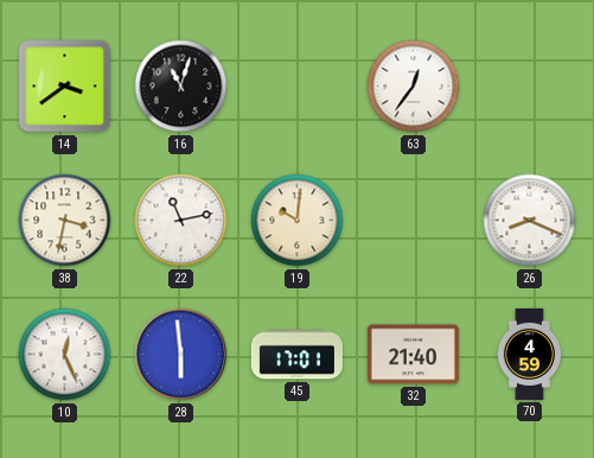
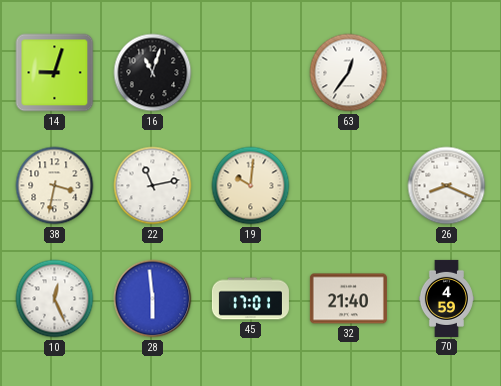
14: 3:39 -> 9:03
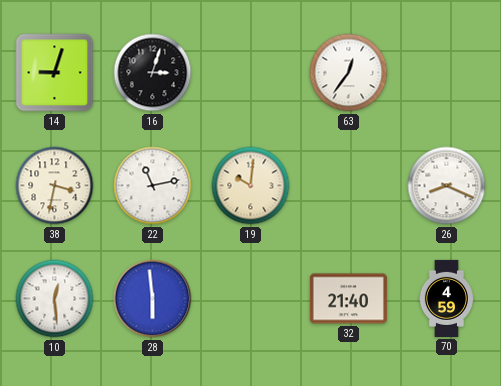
16: 11:03 -> 3:03
10: 12:26 -> 12:29
45: 17:01 -> none
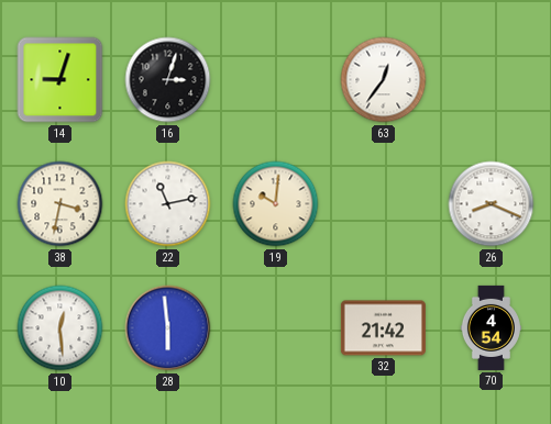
32: 21:40 -> 21:42
70: 4:59 -> 4:54
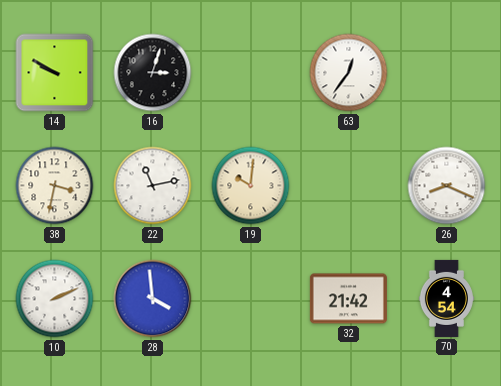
14: 9:03 -> 9:50
10: 12:29 -> 2:11
28: 5:59 -> 3:59
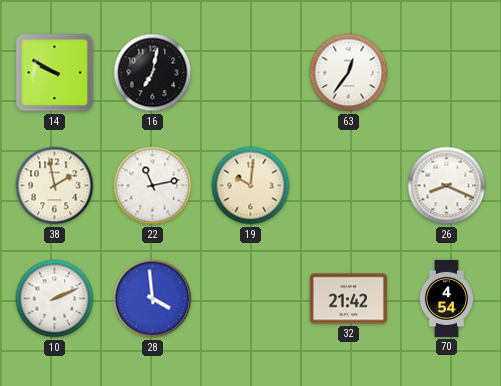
16: 3:03 -> 7:02
38: 3:32 -> 1:58
